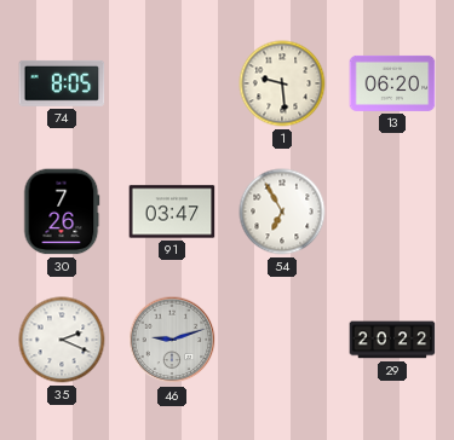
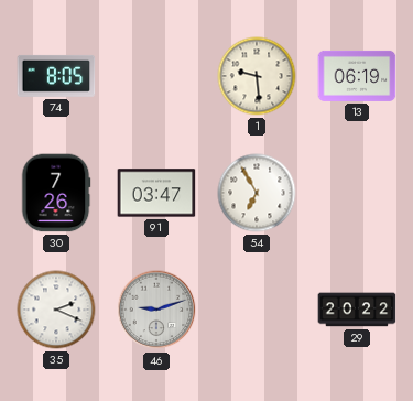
13: 06:20 -> 06:19
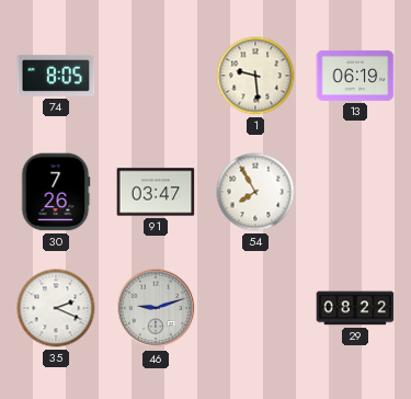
54: 6:55 -> 7:55
29: 20:22 -> 08:22
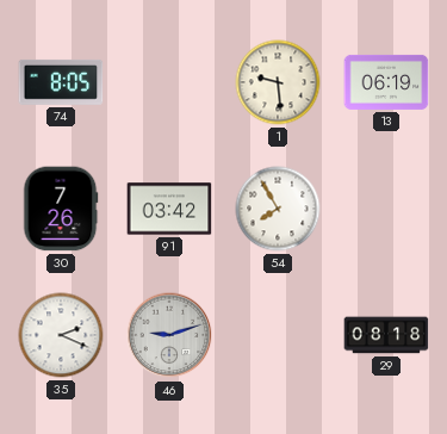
91: 03:47 -> 03:42
29: 08:22 -> 08:18
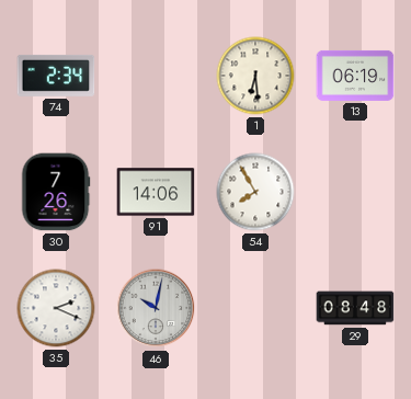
74: 8:05 -> 2:34
1: 9:29 -> 6:29
91: 03:42 -> 14:06
46: 9:12 -> 10:02
29: 08:18 -> 08:48
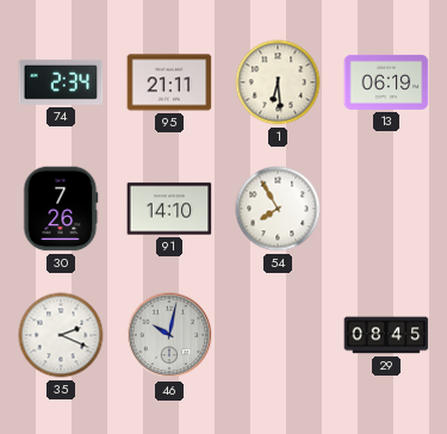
95: none -> 21:11
91: 14:06 -> 14:10
29: 08:48 -> 08:45
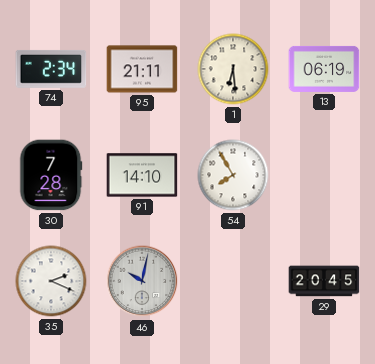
30: 7:26 -> 7:28
29: 08:45 -> 20:45
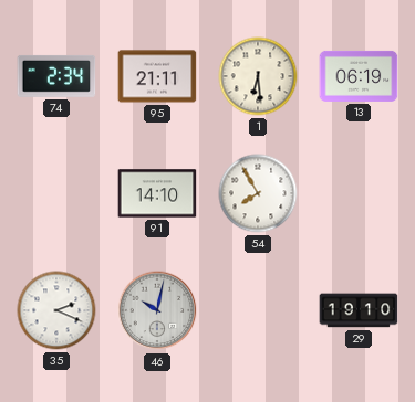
30: 7:28 -> none
29: 20:45 -> 19:10
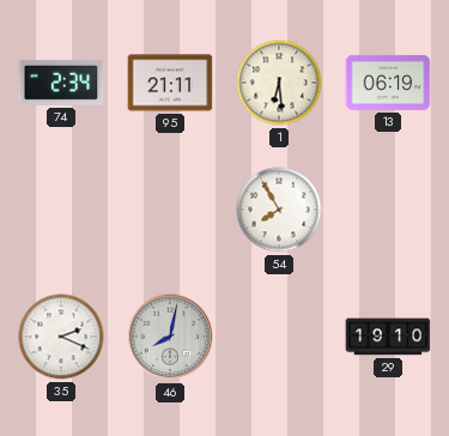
91: 14:10 -> none
46: 10:02 -> 8:02
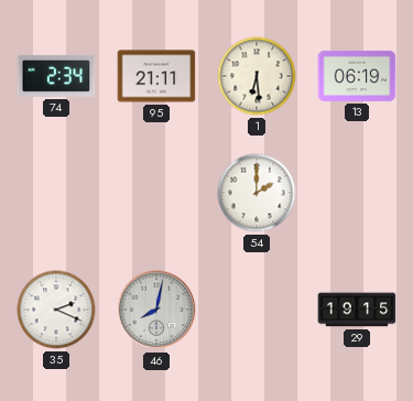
54: 7:55 -> 2:00
29: 19:10 -> 19:15
